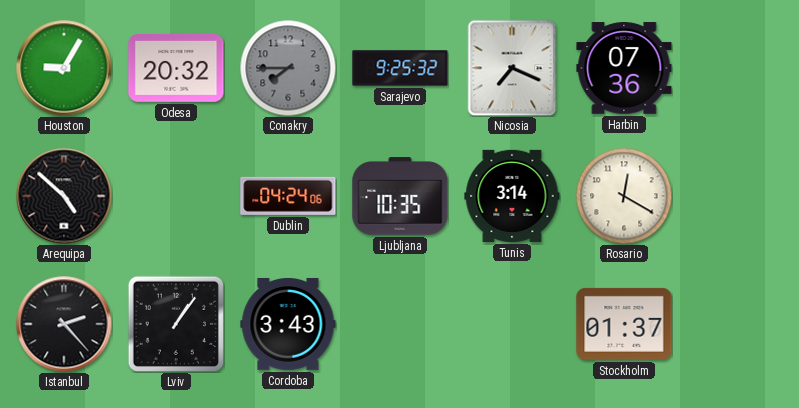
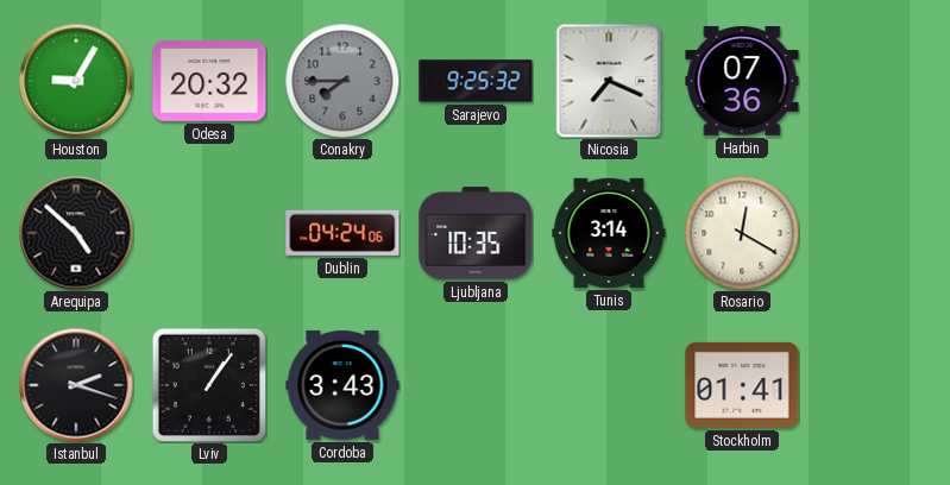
Istanbul: 2:23 -> 2:18
Stockholm: 01:37 -> 01:41
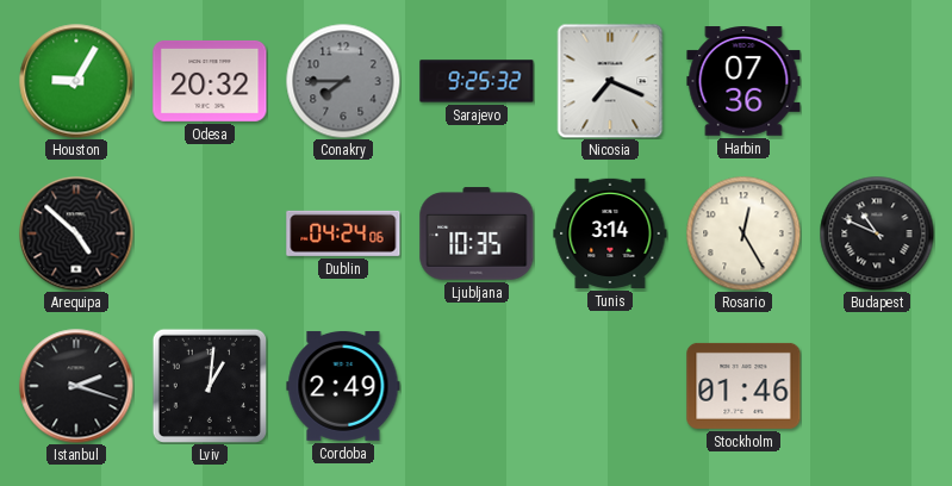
Rosario: 12:20 -> 12:25
Budapest: none -> 10:49
Lviv: 1:06 -> 1:01
Cordoba: 3:43 -> 2:49
Stockholm: 01:41 -> 01:46
